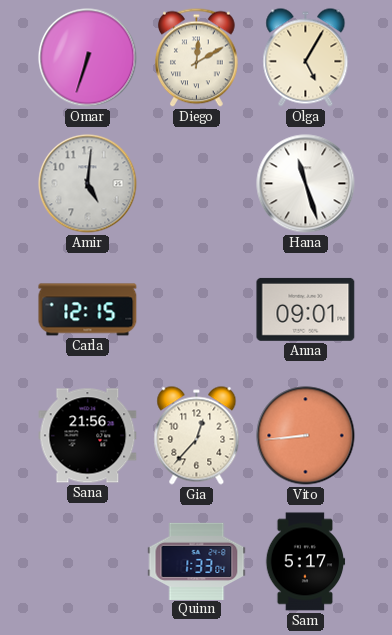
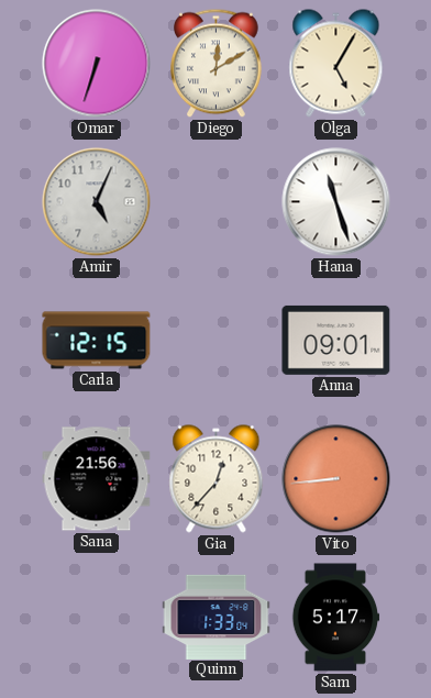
Amir: 5:01 -> 5:04
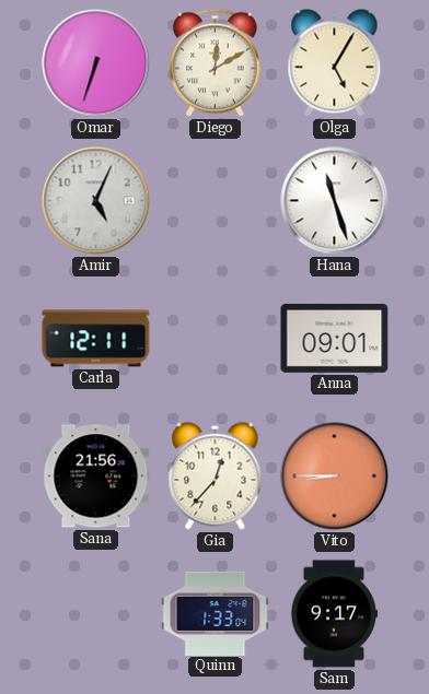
Carla: 12:15 -> 12:11
Vito: 8:44 -> 8:45
Sam: 5:17 -> 9:17
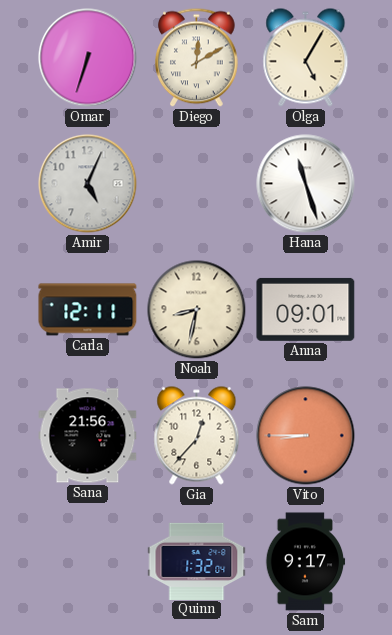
Noah: none -> 8:32
Quinn: 1:33 -> 1:32
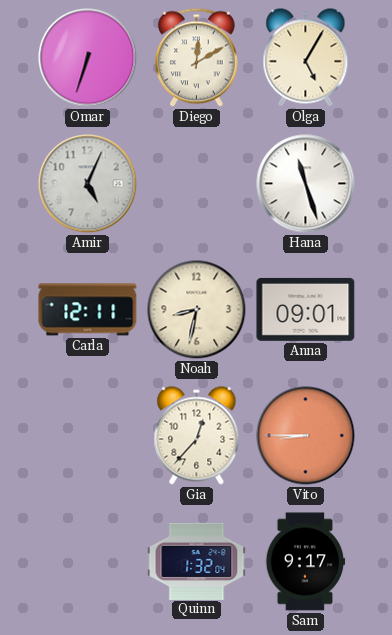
Sana: 21:56 -> none
